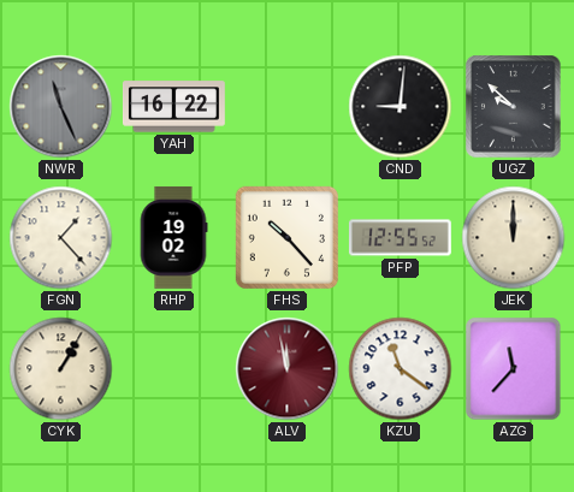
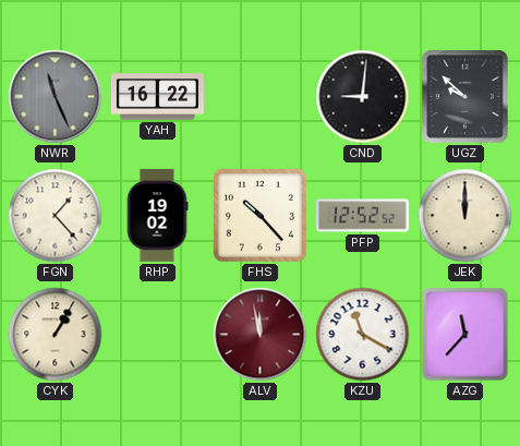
PFP: 12:55 -> 12:52
KZU: 11:21 -> 11:20
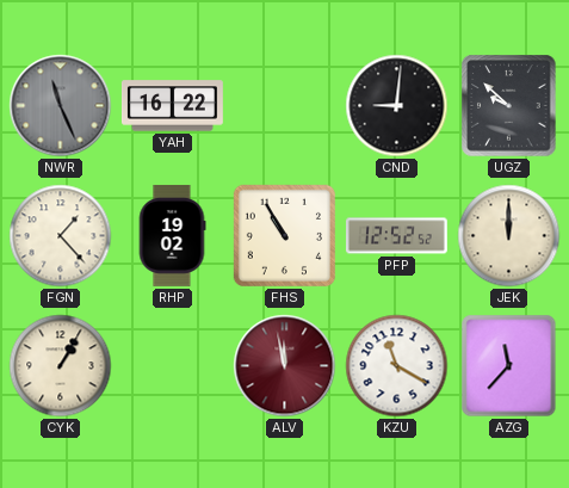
FHS: 10:23 -> 10:55
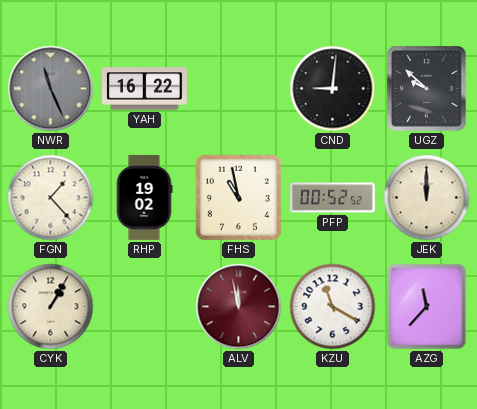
FHS: 10:55 -> 10:58
PFP: 12:52 -> 00:52
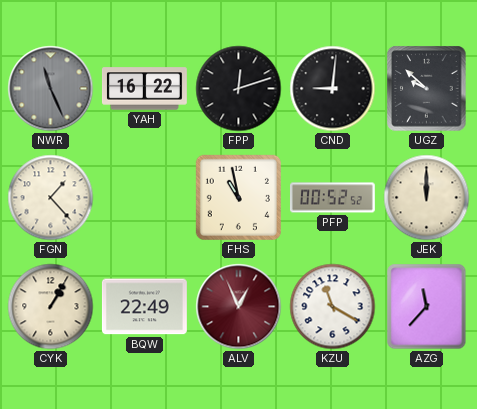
FPP: none -> 12:12
RHP: 19:02 -> none
BQW: none -> 22:49
ALV: 11:58 -> 12:56
